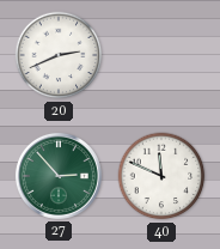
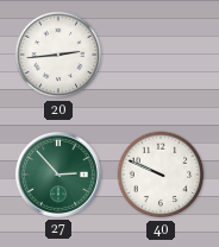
20: 2:41 -> 2:44
40: 11:49 -> 9:49
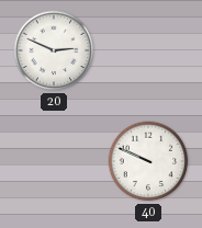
20: 2:44 -> 2:49
27: 2:53 -> none
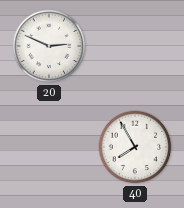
40: 9:49 -> 7:55
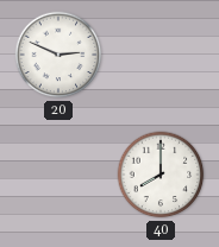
40: 7:55 -> 8:00
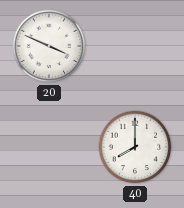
20: 2:49 -> 3:49
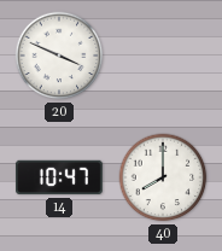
14: none -> 10:47
